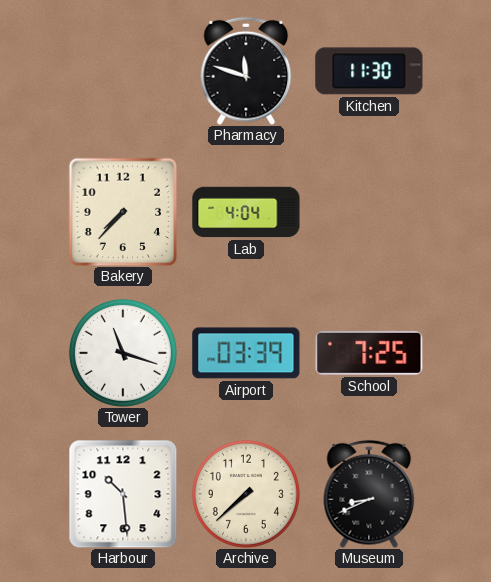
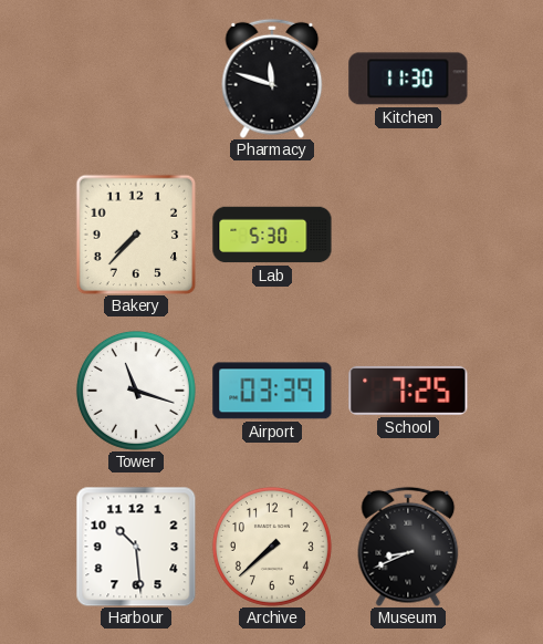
Lab: 4:04 -> 5:30
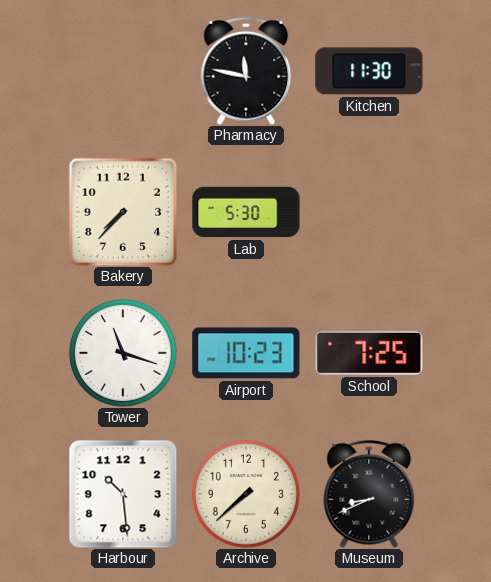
Pharmacy: 11:48 -> 11:47
Airport: 03:39 -> 10:23
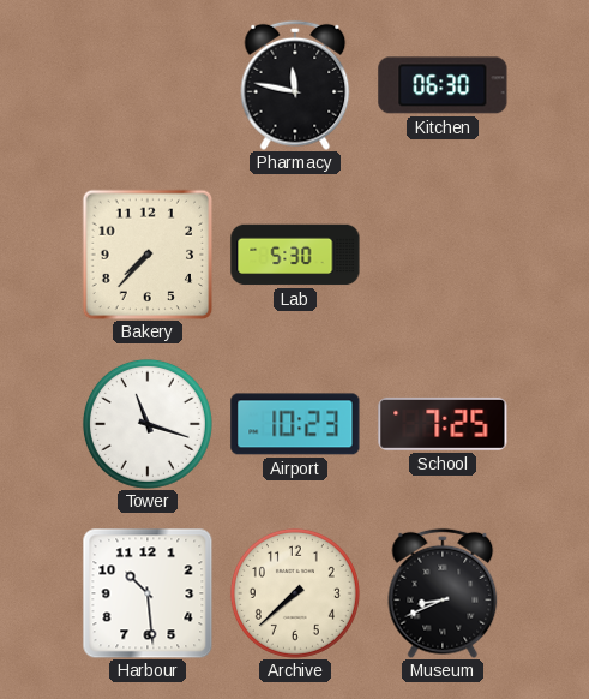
Kitchen: 11:30 -> 06:30
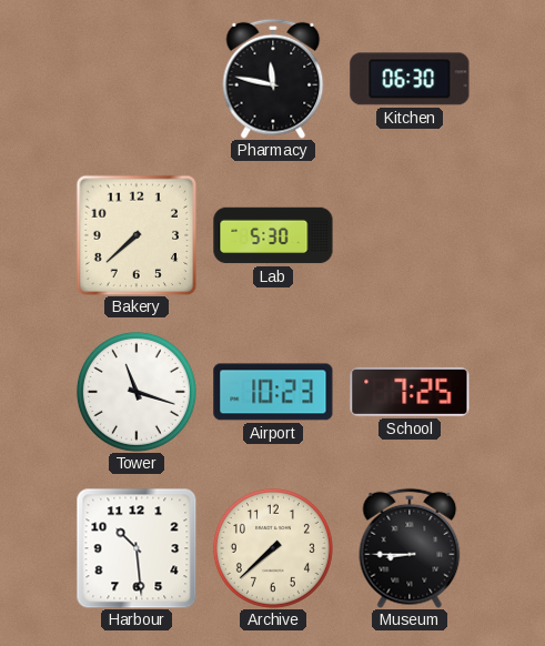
Bakery: 7:37 -> 7:38
Museum: 8:41 -> 8:45
